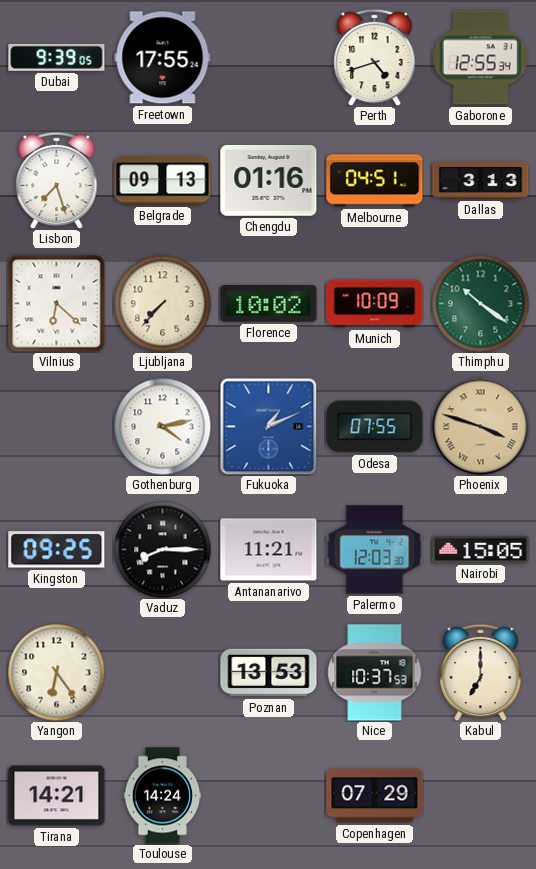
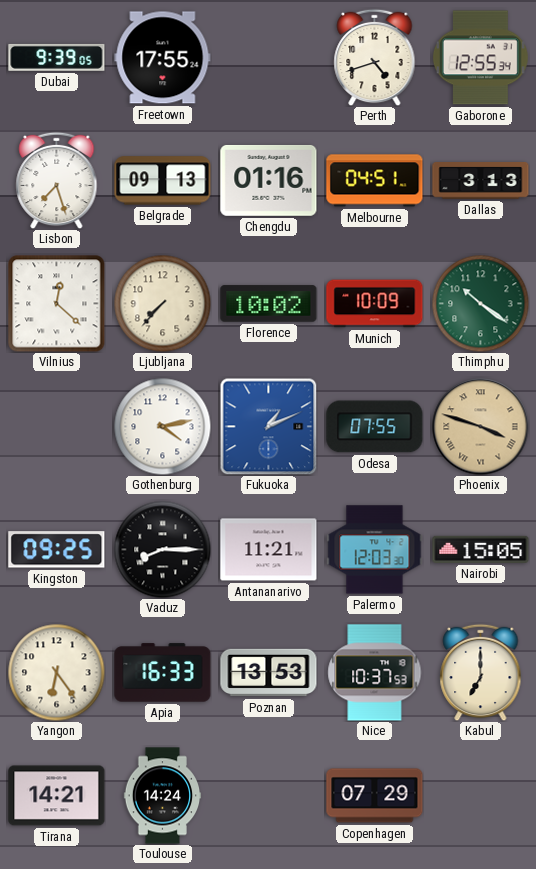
Vilnius: 6:22 -> 12:22
Apia: none -> 16:33
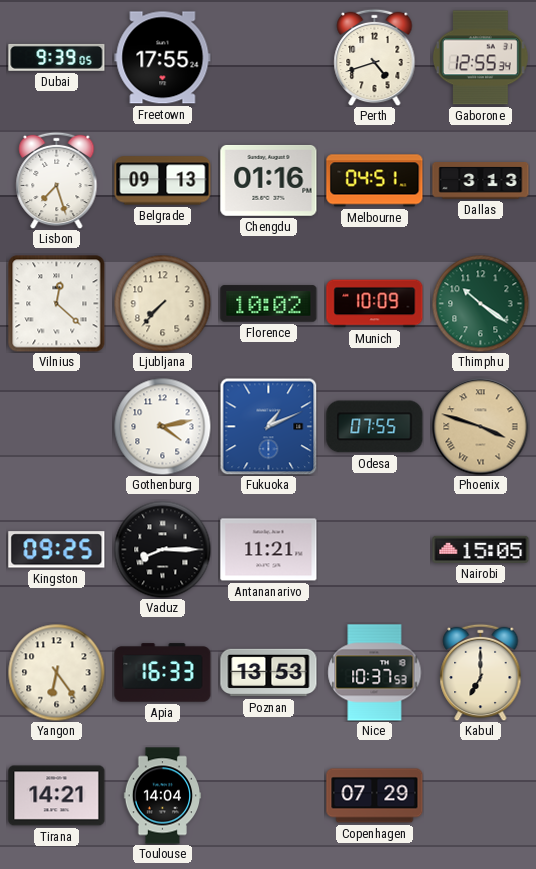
Palermo: 12:03 -> none
Toulouse: 14:24 -> 14:04
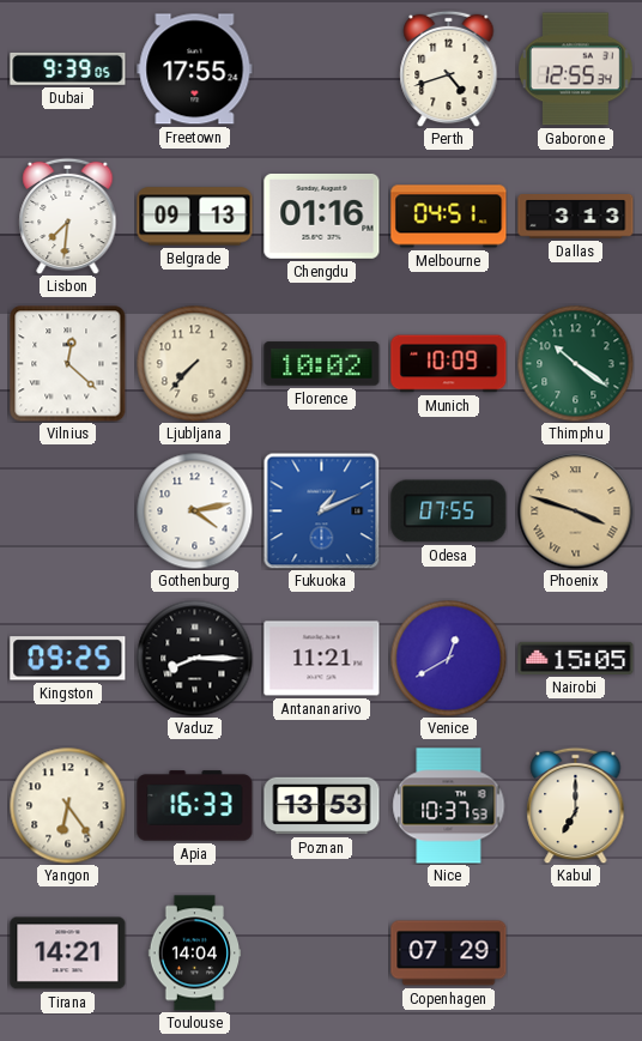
Lisbon: 7:27 -> 7:31
Venice: none -> 12:40
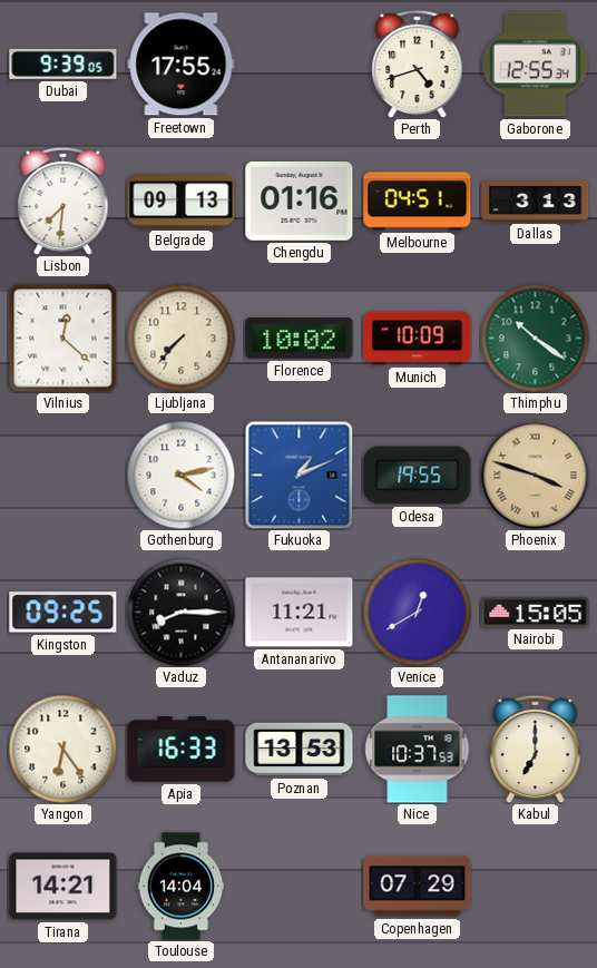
Odesa: 07:55 -> 19:55
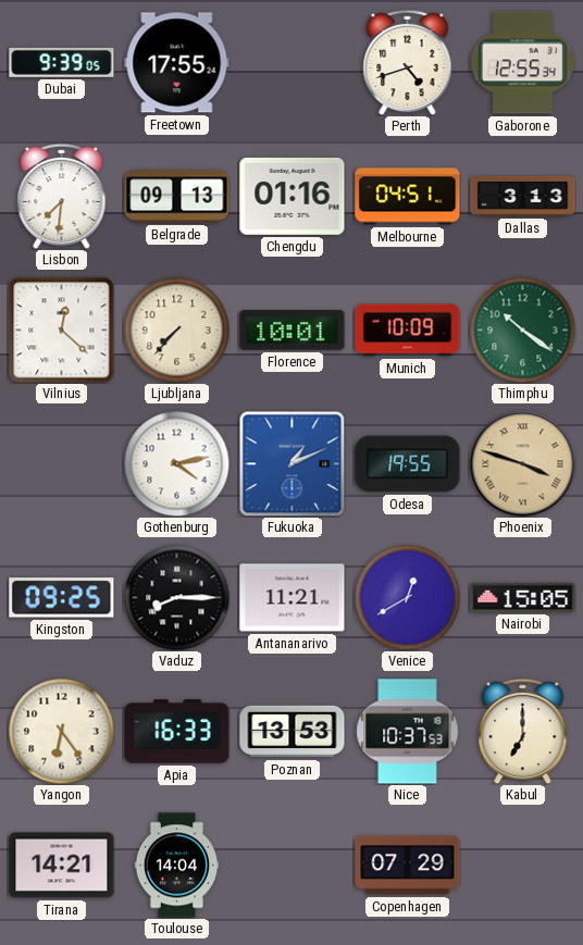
Florence: 10:02 -> 10:01
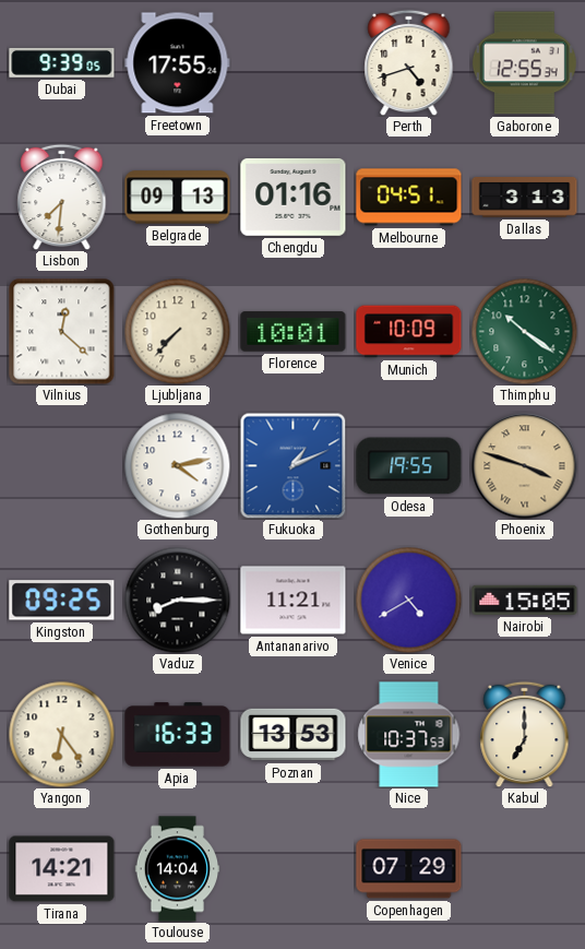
Venice: 12:40 -> 4:40
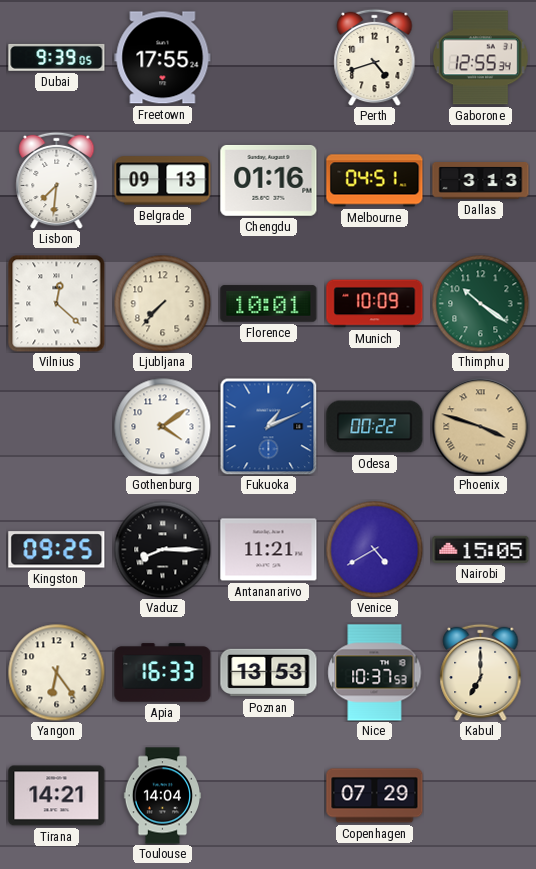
Gothenburg: 4:13 -> 4:09
Odesa: 19:55 -> 00:22
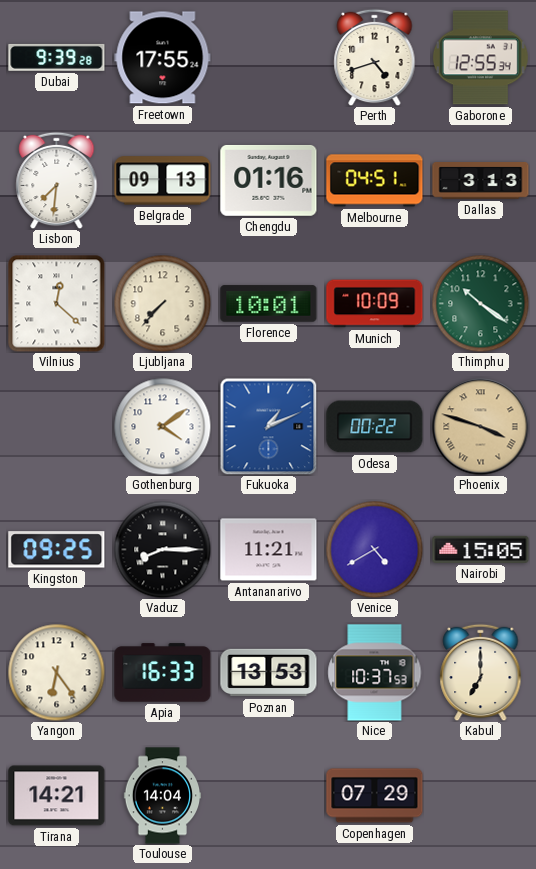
Dubai: 9:39:05 -> 9:39:28
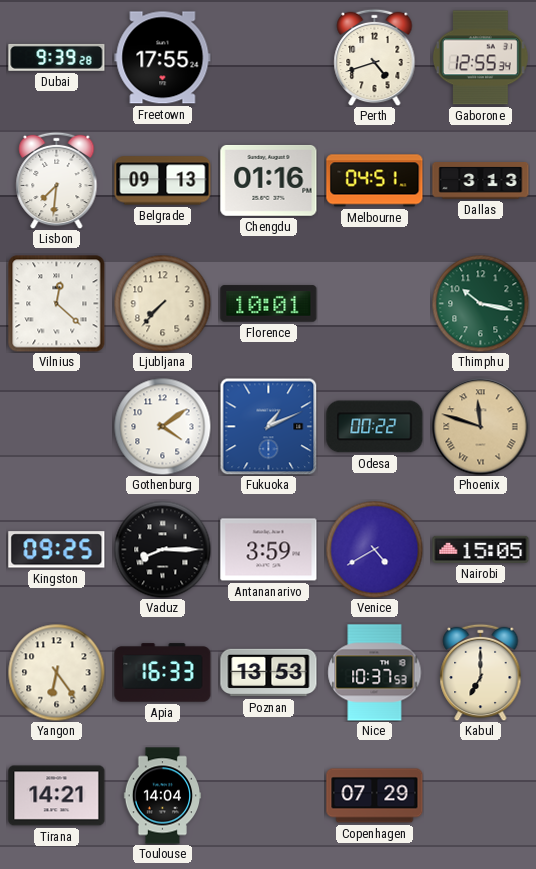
Munich: 10:09 -> none
Thimphu: 10:21 -> 10:17
Phoenix: 3:48 -> 11:48
Antananarivo: 11:21 -> 3:59
